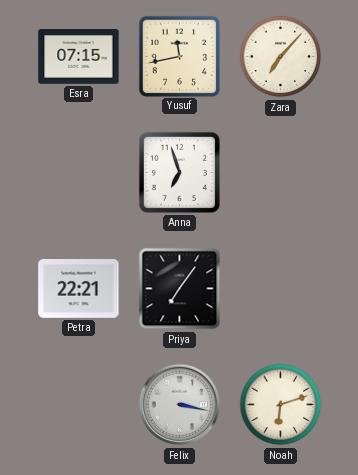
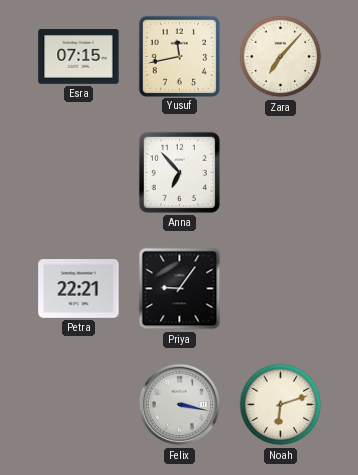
Anna: 6:57 -> 6:53
Priya: 7:06 -> 9:06
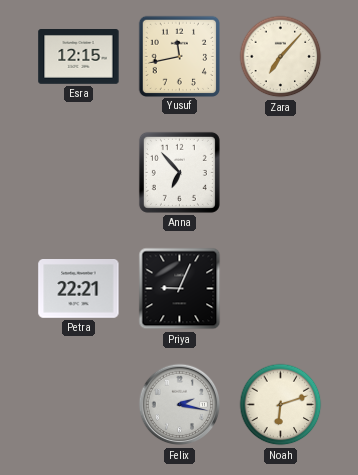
Esra: 07:15 -> 12:15
Priya: 9:06 -> 9:04
Felix: 3:17 -> 2:17
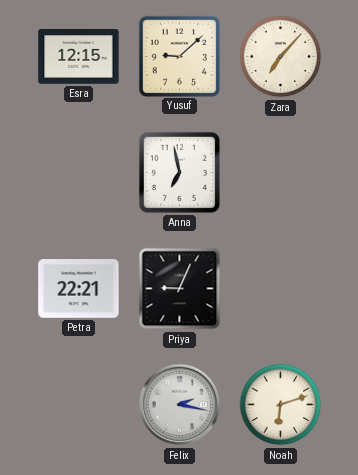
Yusuf: 11:43 -> 9:08
Anna: 6:53 -> 6:58
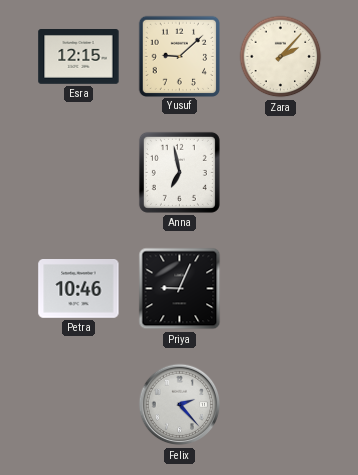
Zara: 7:07 -> 2:07
Petra: 22:21 -> 10:46
Felix: 2:17 -> 2:23
Noah: 6:12 -> none
